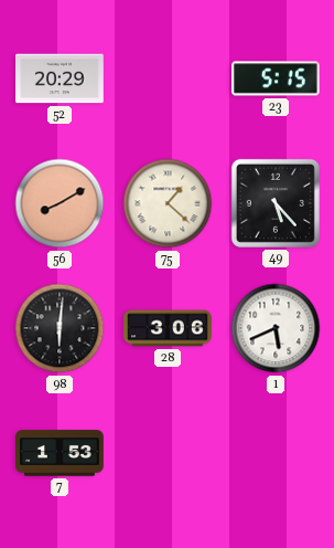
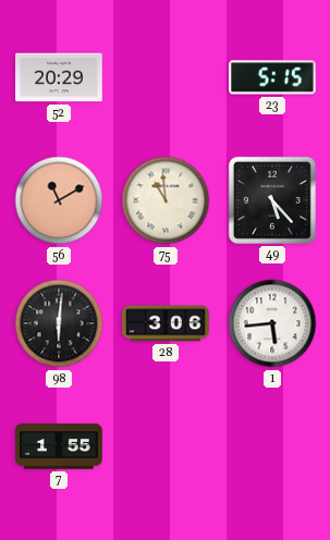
56: 8:10 -> 11:10
75: 1:22 -> 10:59
1: 5:41 -> 5:44
7: 1:53 -> 1:55
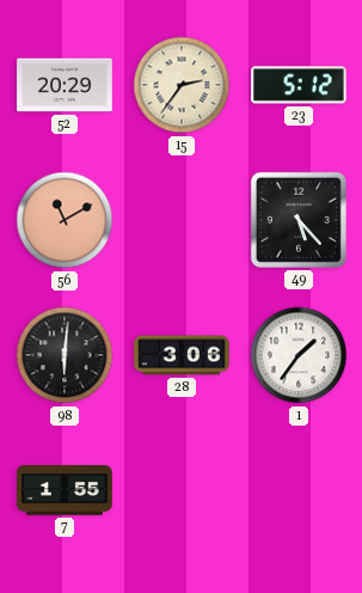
15: none -> 2:36
23: 5:15 -> 5:12
75: 10:59 -> none
1: 5:44 -> 1:36
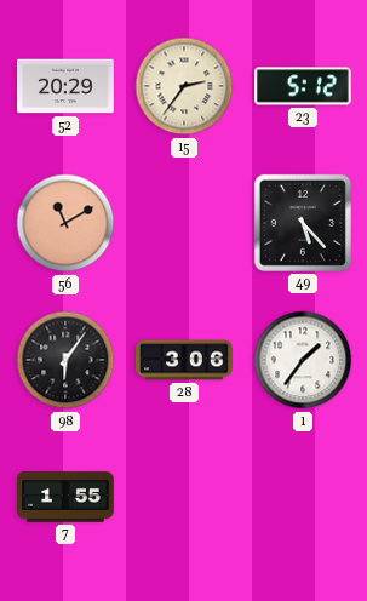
98: 6:01 -> 6:06
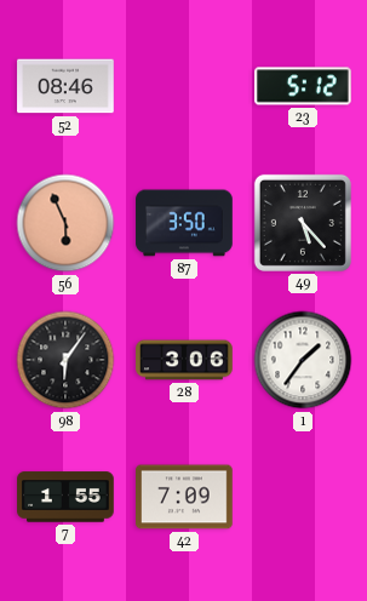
52: 20:29 -> 08:46
15: 2:36 -> none
56: 11:10 -> 5:56
87: none -> 3:50
42: none -> 7:09
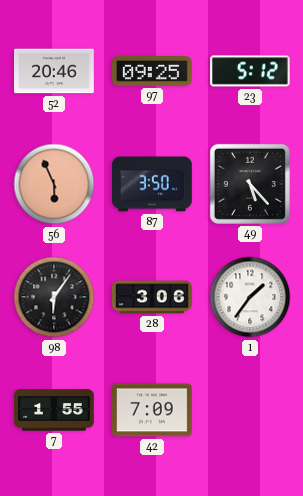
52: 08:46 -> 20:46
97: none -> 09:25
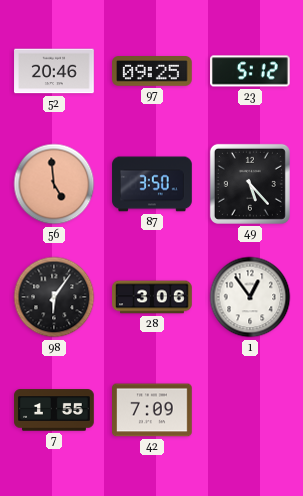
56: 5:56 -> 4:59
1: 1:36 -> 12:54
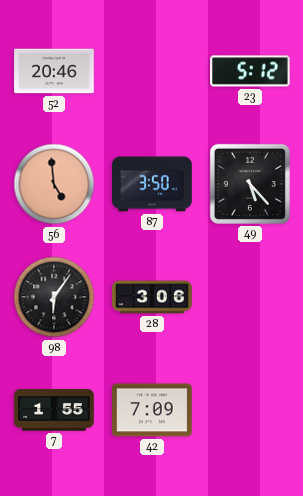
97: 09:25 -> none
1: 12:54 -> none
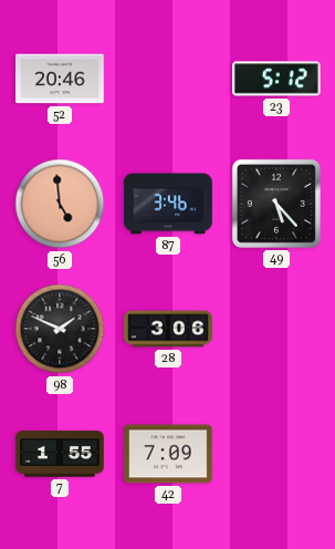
87: 3:50 -> 3:46
98: 6:06 -> 1:49
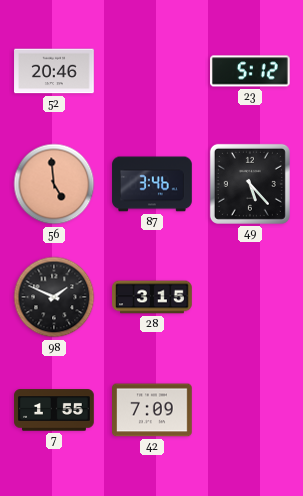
28: 3:06 -> 3:15
